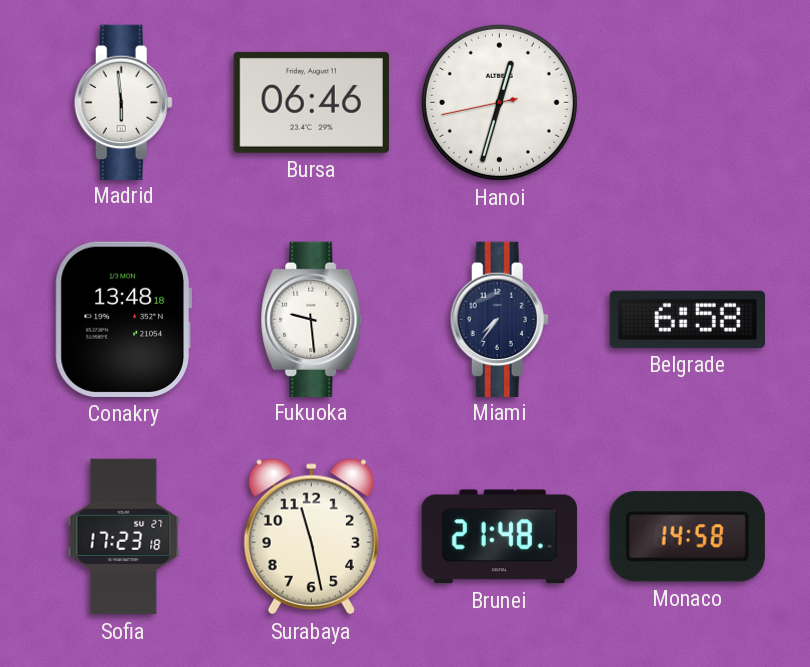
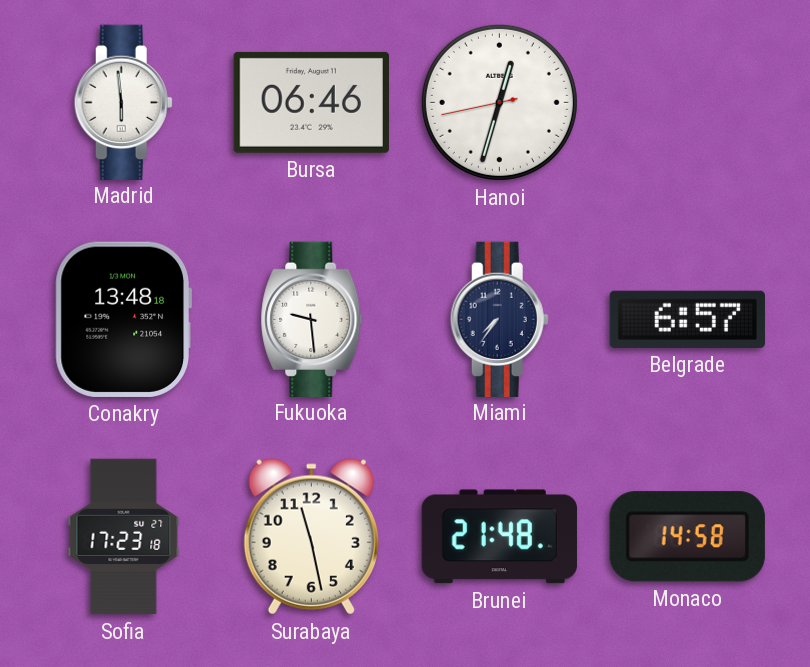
Belgrade: 6:58 -> 6:57
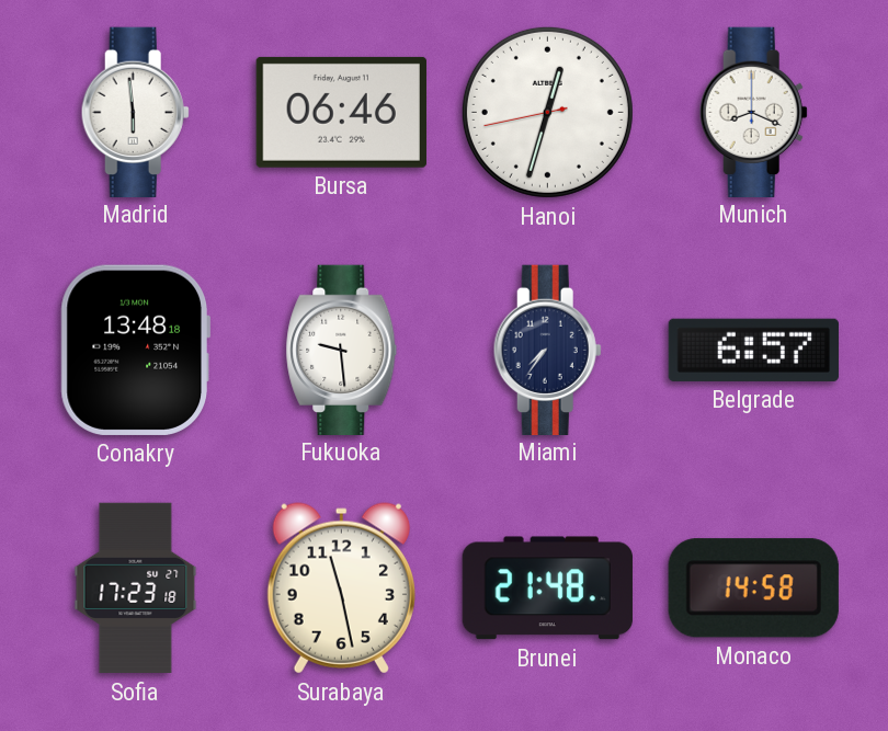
Munich: none -> 8:19
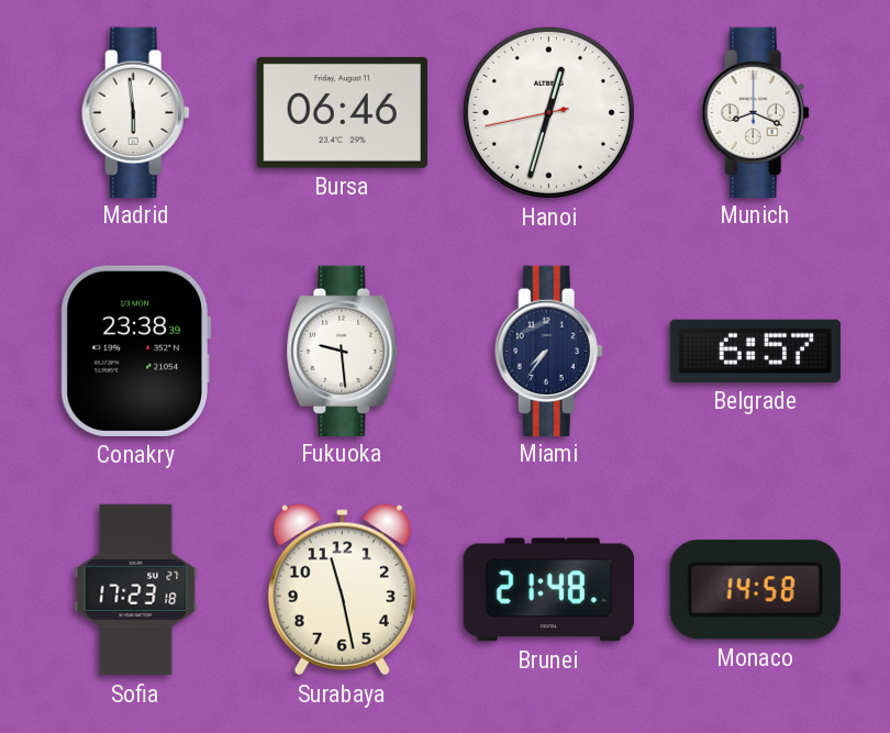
Conakry: 13:48 -> 23:38
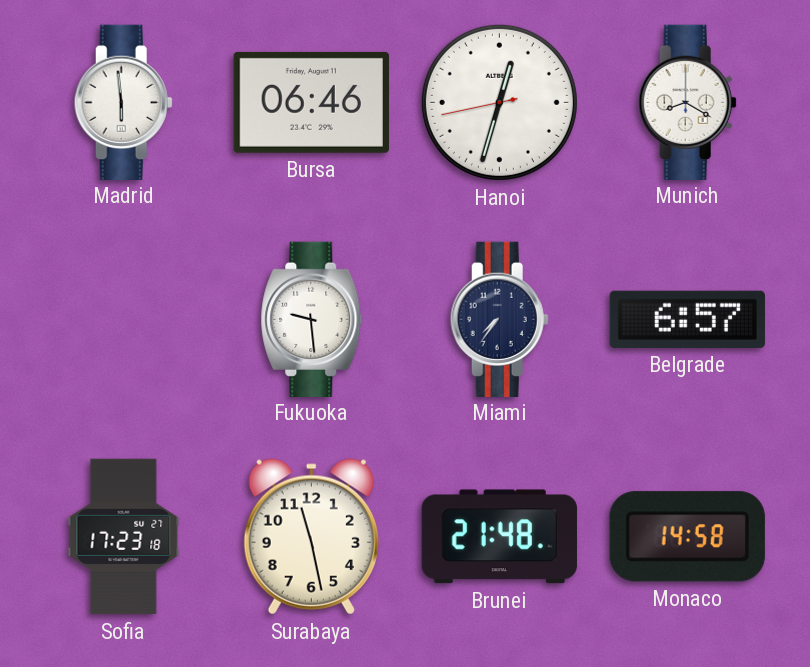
Munich: 8:19 -> 8:20
Conakry: 23:38 -> none
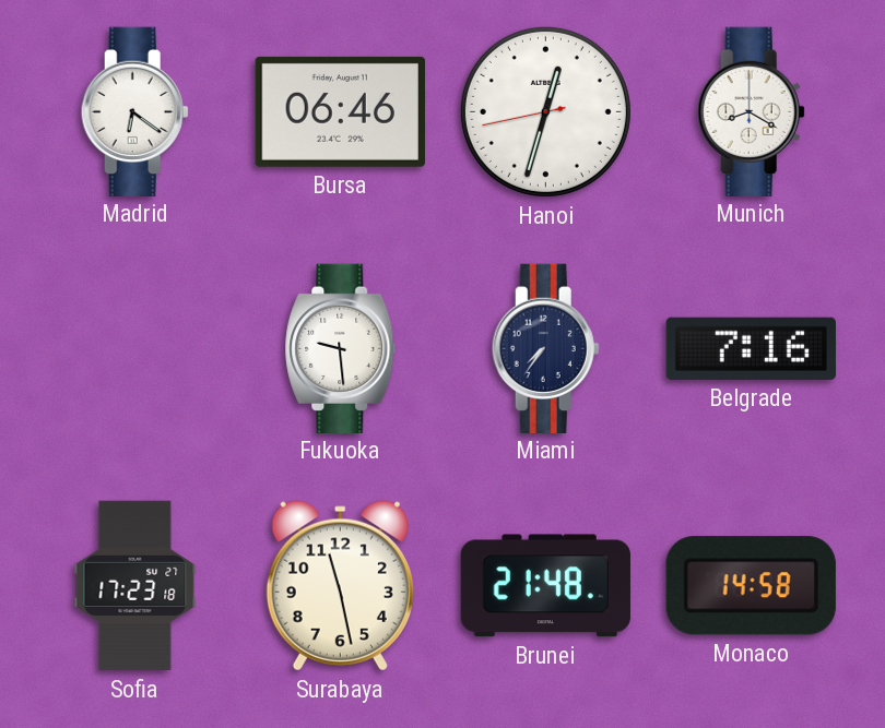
Madrid: 5:59 -> 6:21
Belgrade: 6:57 -> 7:16
